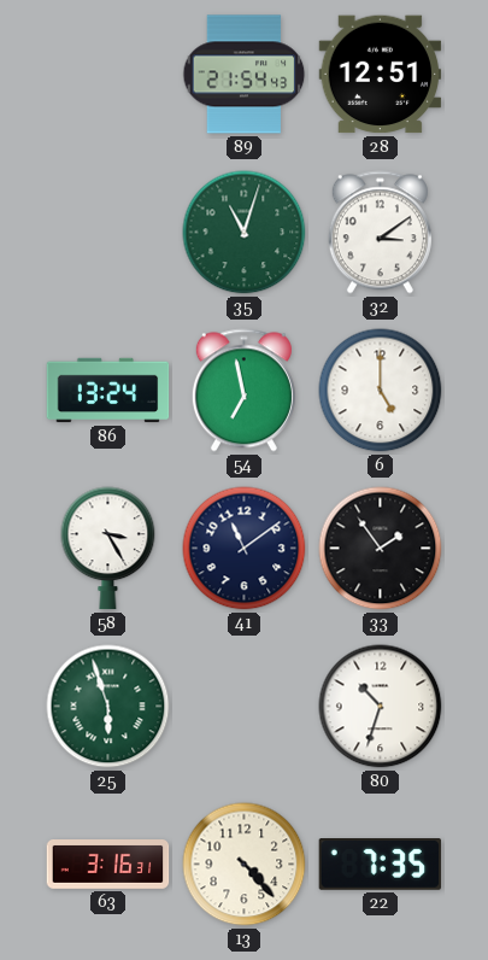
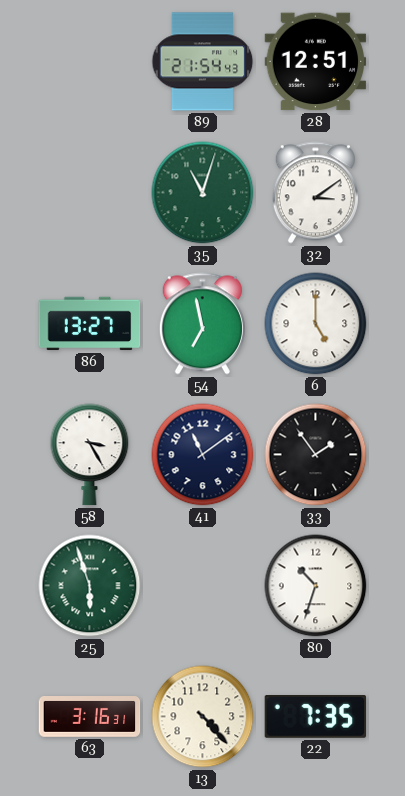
86: 13:24 -> 13:27
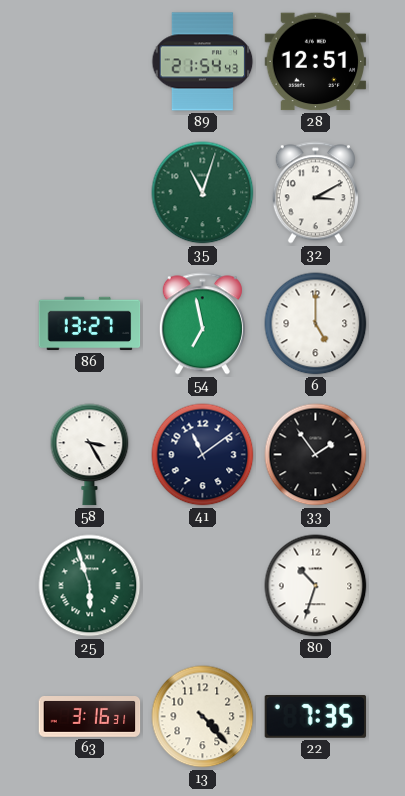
32: 3:09 -> 3:10
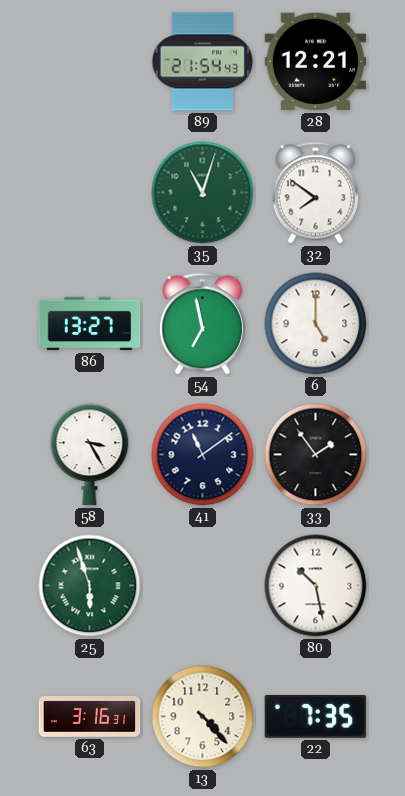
28: 12:51 -> 12:21
32: 3:10 -> 7:51
80: 10:33 -> 10:28
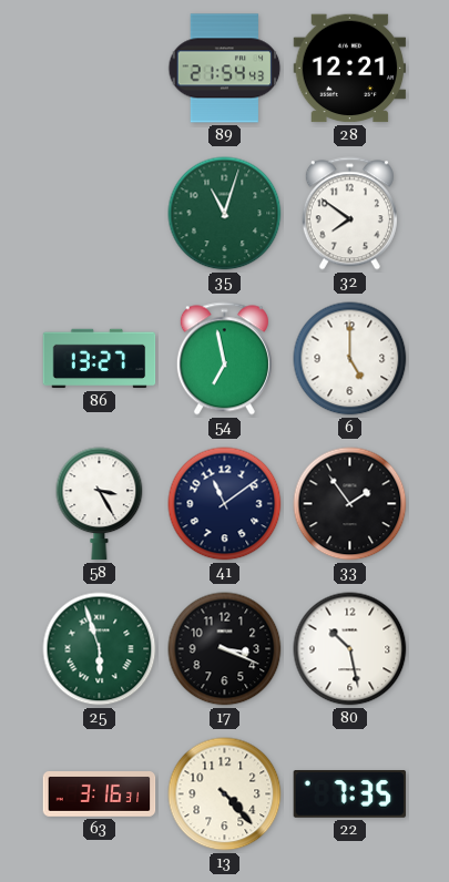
17: none -> 3:19
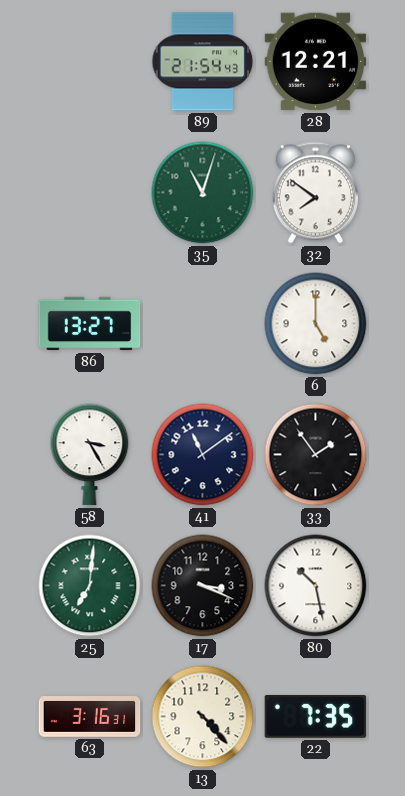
54: 6:58 -> none
25: 5:57 -> 7:01
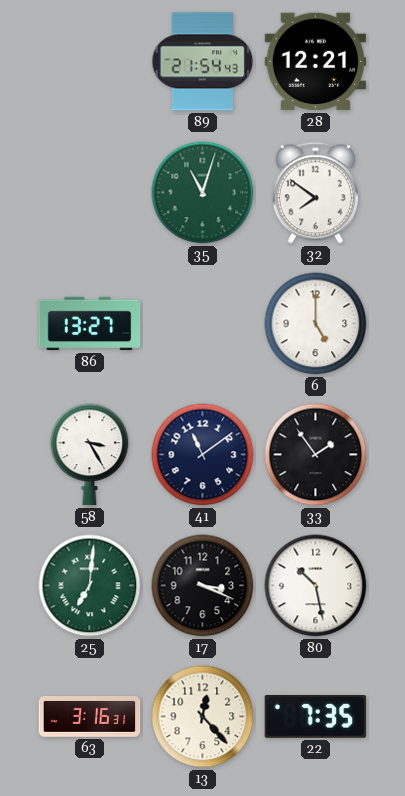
13: 4:23 -> 12:23
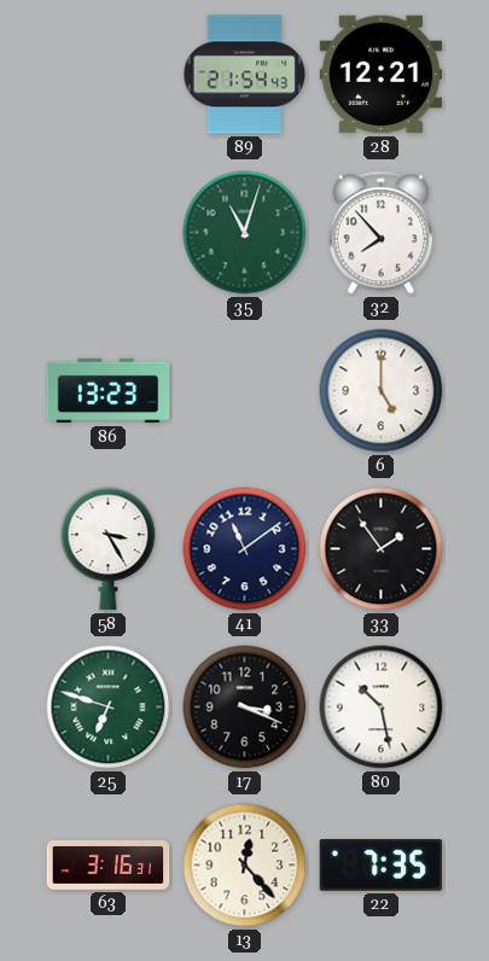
32: 7:51 -> 7:53
86: 13:27 -> 13:23
25: 7:01 -> 6:48
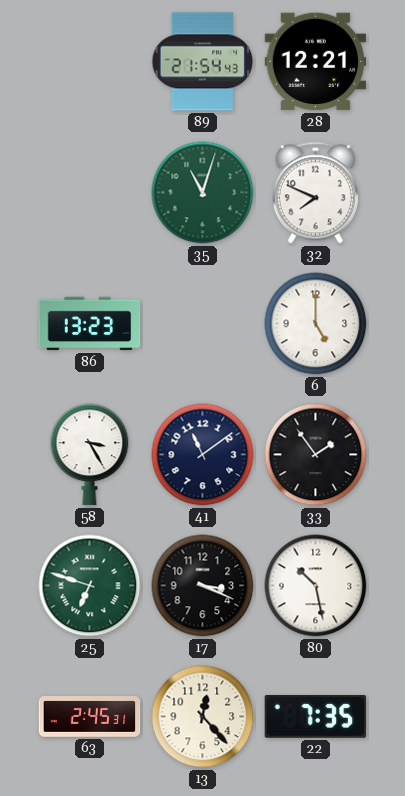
32: 7:53 -> 7:49
63: 3:16 -> 2:45
